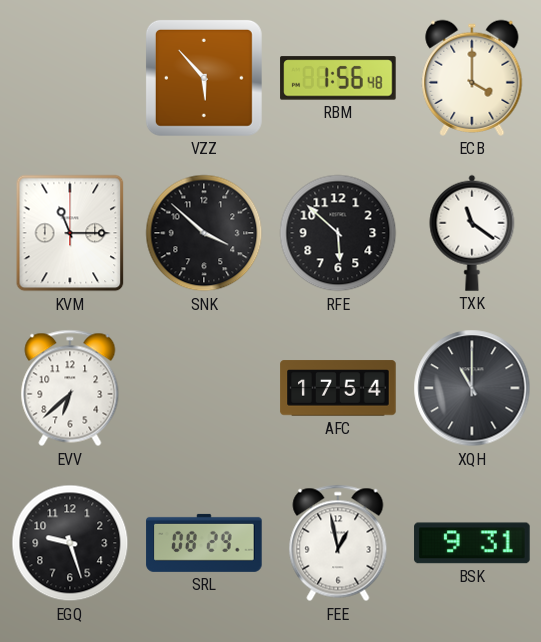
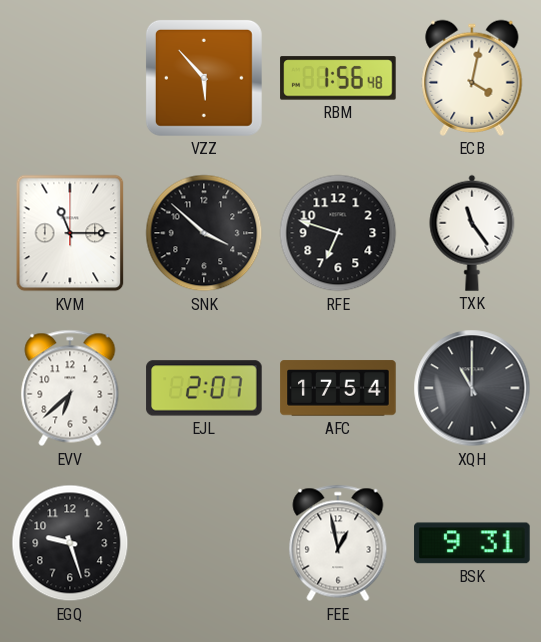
ECB: 4:00 -> 4:02
RFE: 5:52 -> 6:48
TXK: 11:21 -> 11:24
EJL: none -> 2:07
SRL: 08:29 -> none
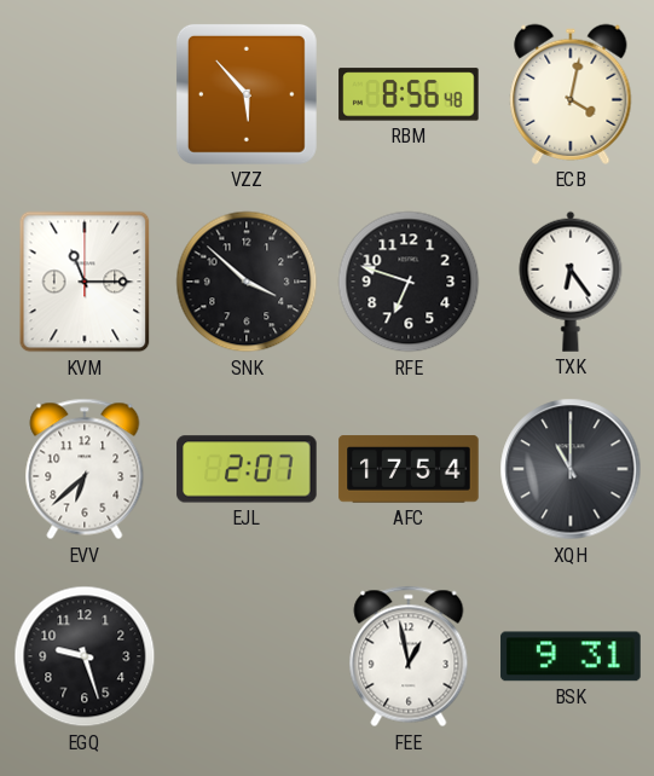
RBM: 1:56 -> 8:56
TXK: 11:24 -> 6:24
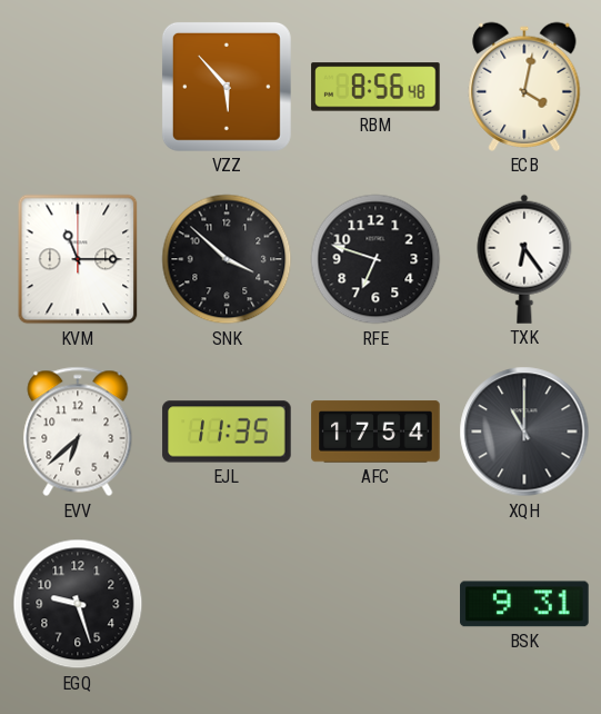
EJL: 2:07 -> 11:35
FEE: 12:58 -> none
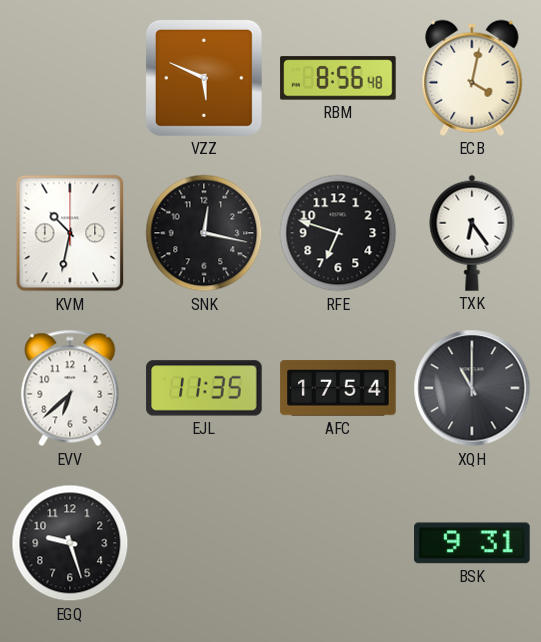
VZZ: 5:53 -> 5:49
KVM: 11:15 -> 10:32
SNK: 3:52 -> 12:17
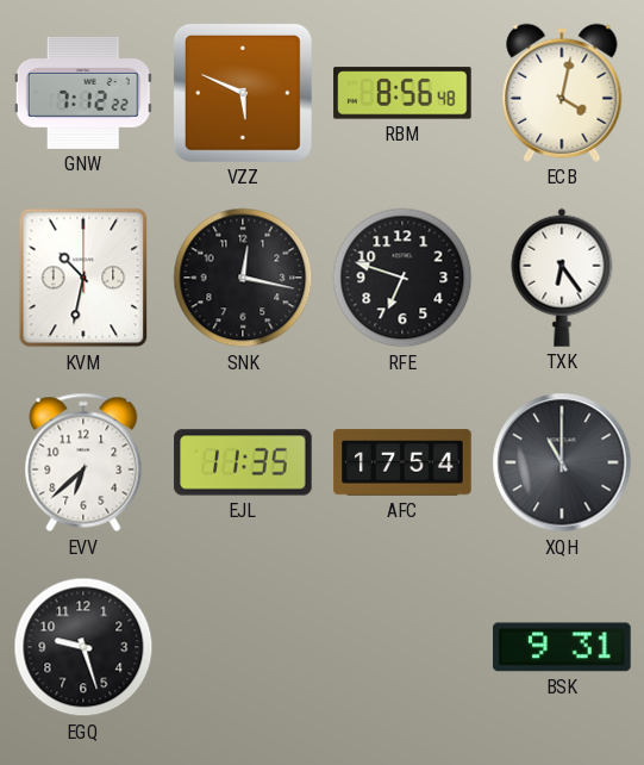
GNW: none -> 7:12
